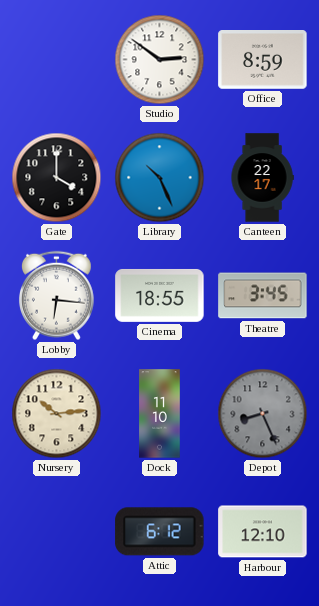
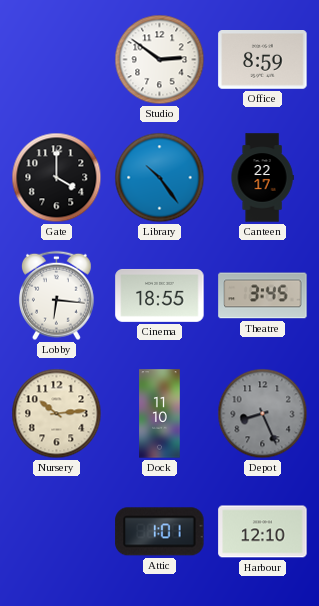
Library: 10:26 -> 10:24
Attic: 6:12 -> 1:01
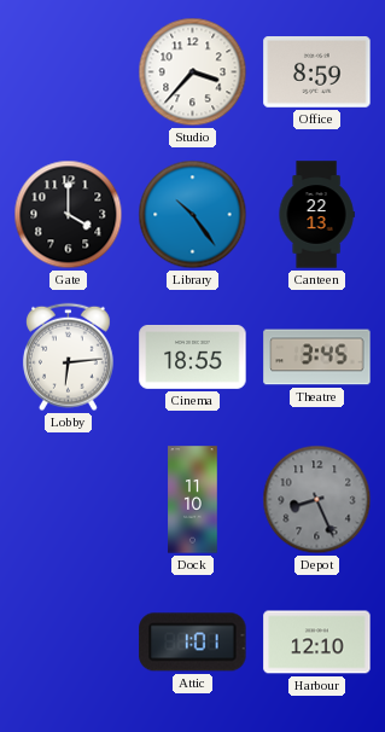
Studio: 2:51 -> 3:37
Canteen: 22:17 -> 22:13
Lobby: 6:16 -> 6:14
Nursery: 10:14 -> none
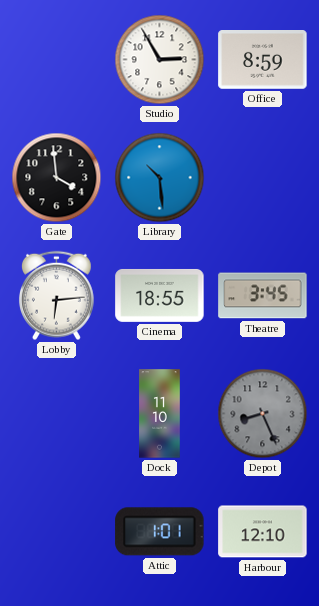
Studio: 3:37 -> 2:55
Gate: 4:00 -> 3:59
Library: 10:24 -> 10:29
Canteen: 22:13 -> none
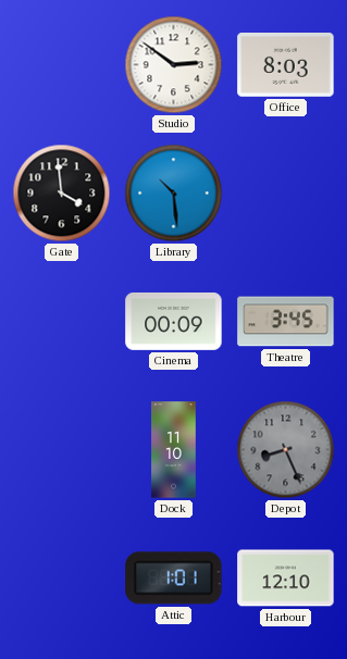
Studio: 2:55 -> 2:51
Office: 8:59 -> 8:03
Lobby: 6:14 -> none
Cinema: 18:55 -> 00:09
